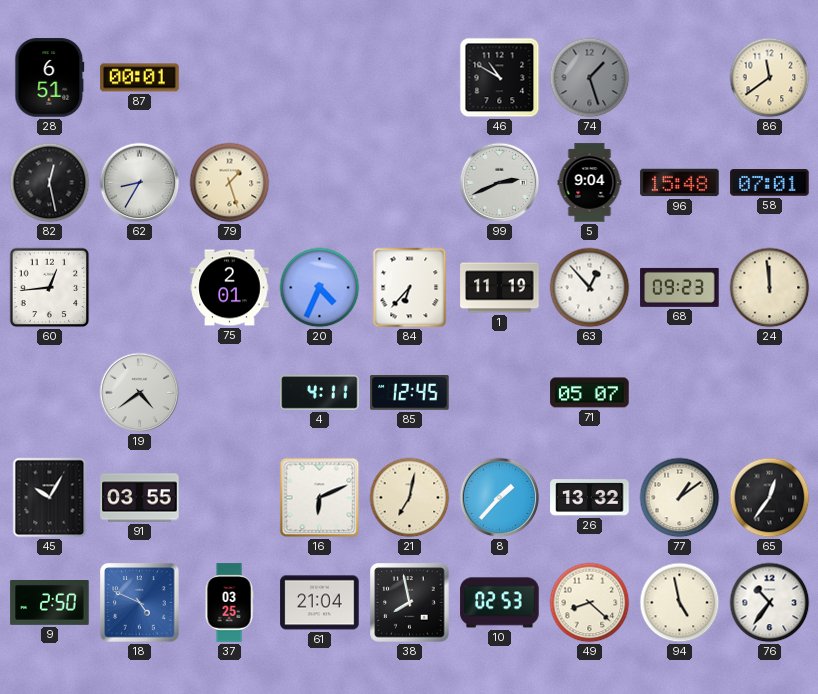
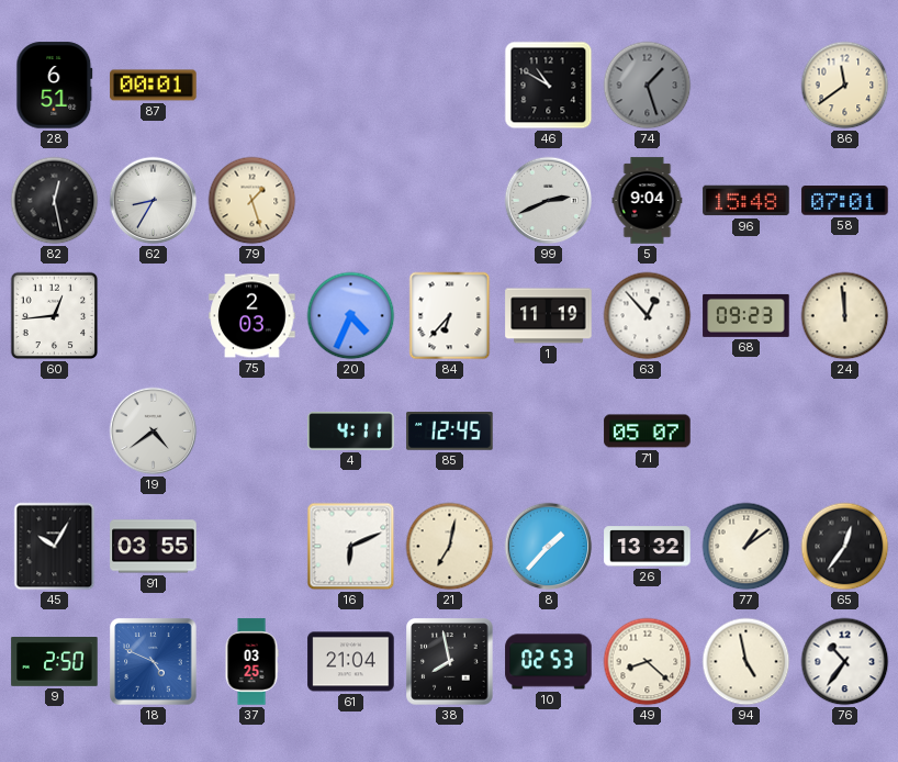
75: 2:01 -> 2:03
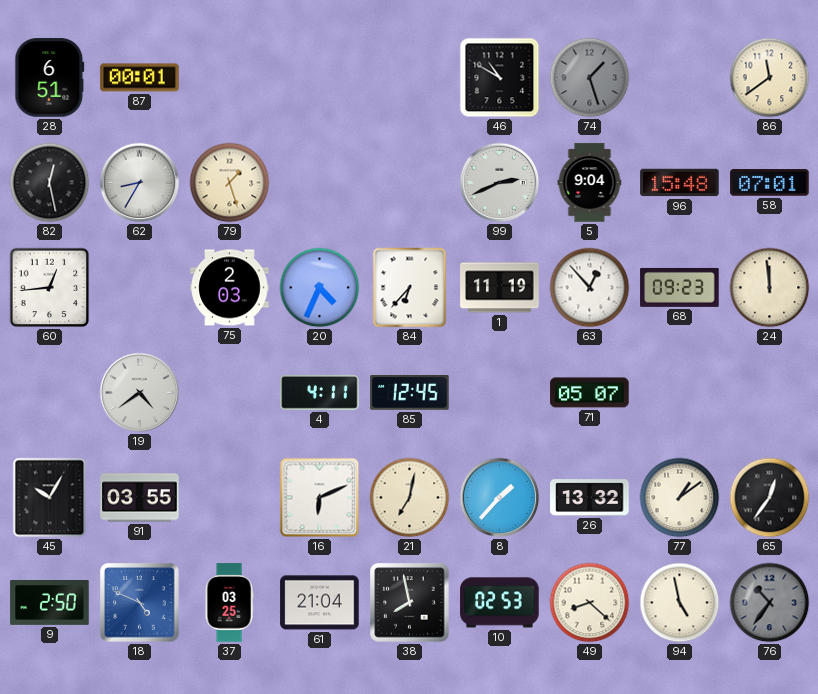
76 dial: white -> grey
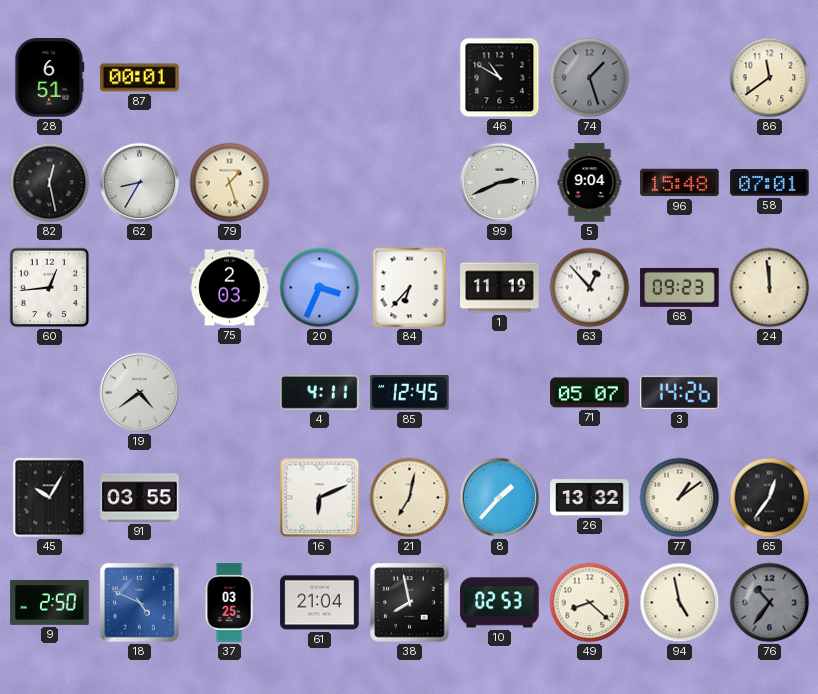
20: 4:34 -> 3:34
3: none -> 14:26
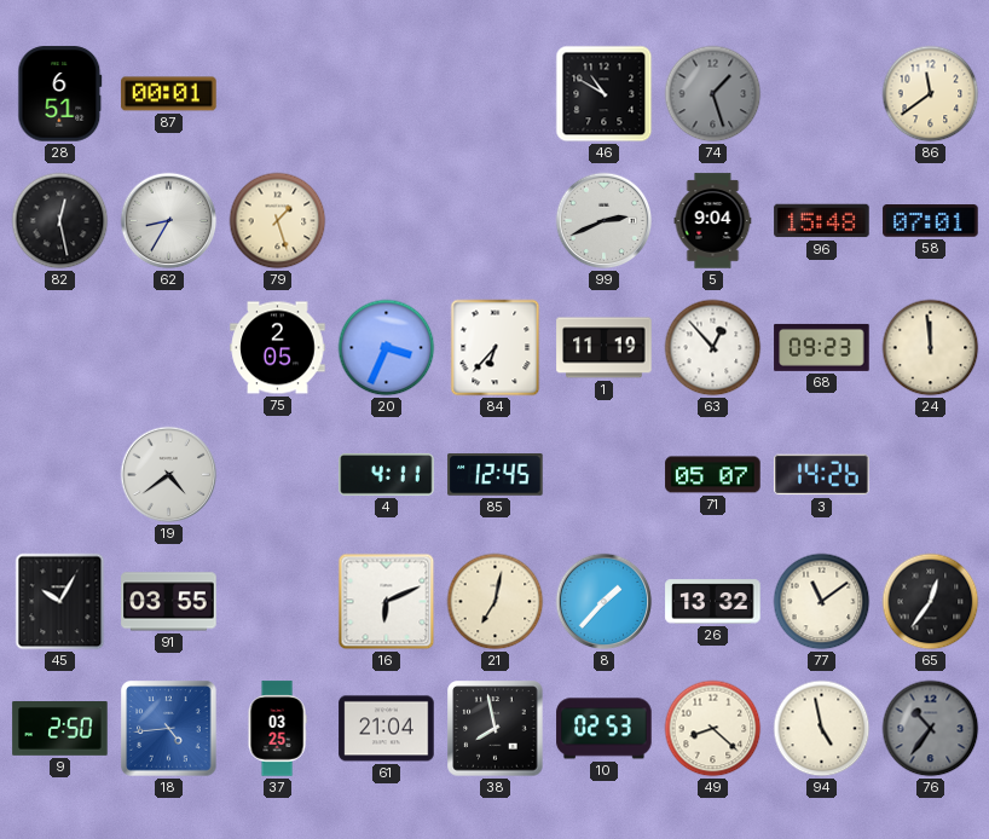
60: 12:44 -> none
75: 2:03 -> 2:05
77: 1:09 -> 11:09
18: 4:49 -> 4:44
